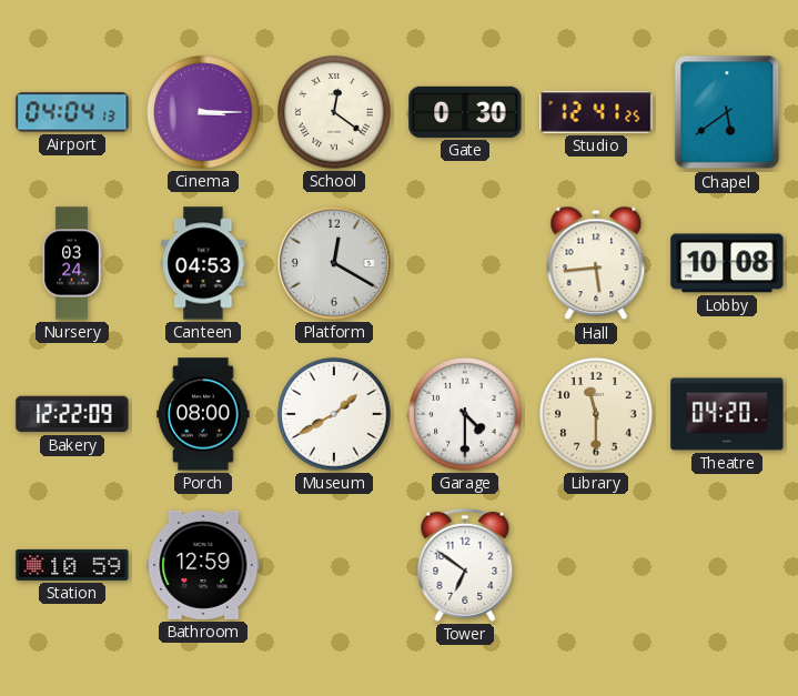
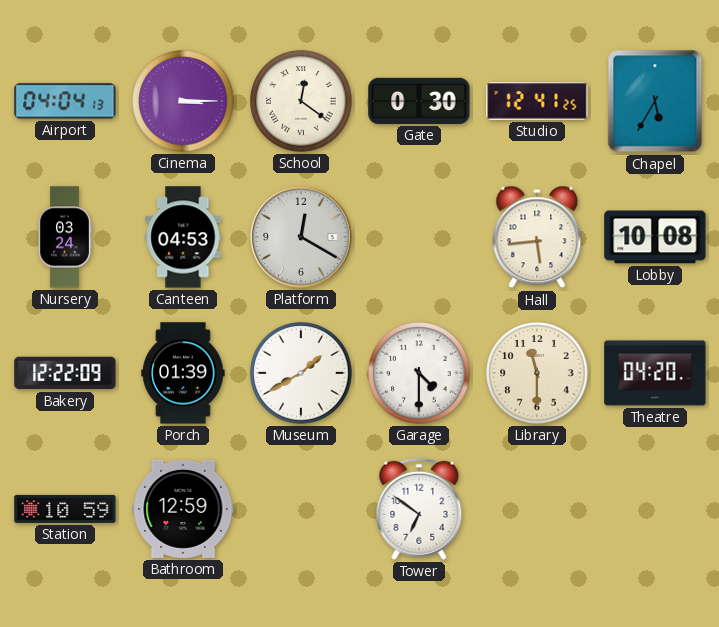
Chapel: 5:39 -> 5:35
Porch: 08:00 -> 01:39
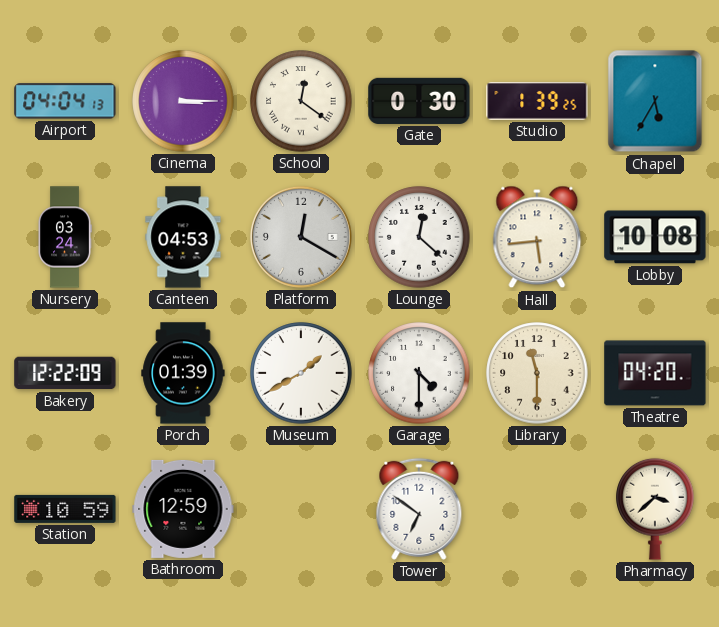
Studio: 12:41 -> 1:39
Lounge: none -> 12:22
Pharmacy: none -> 3:38
